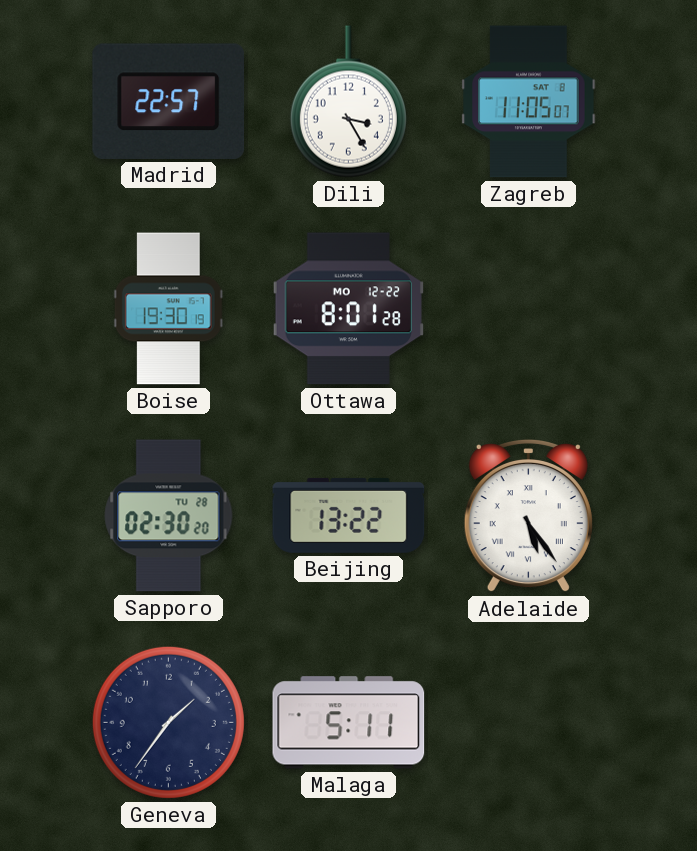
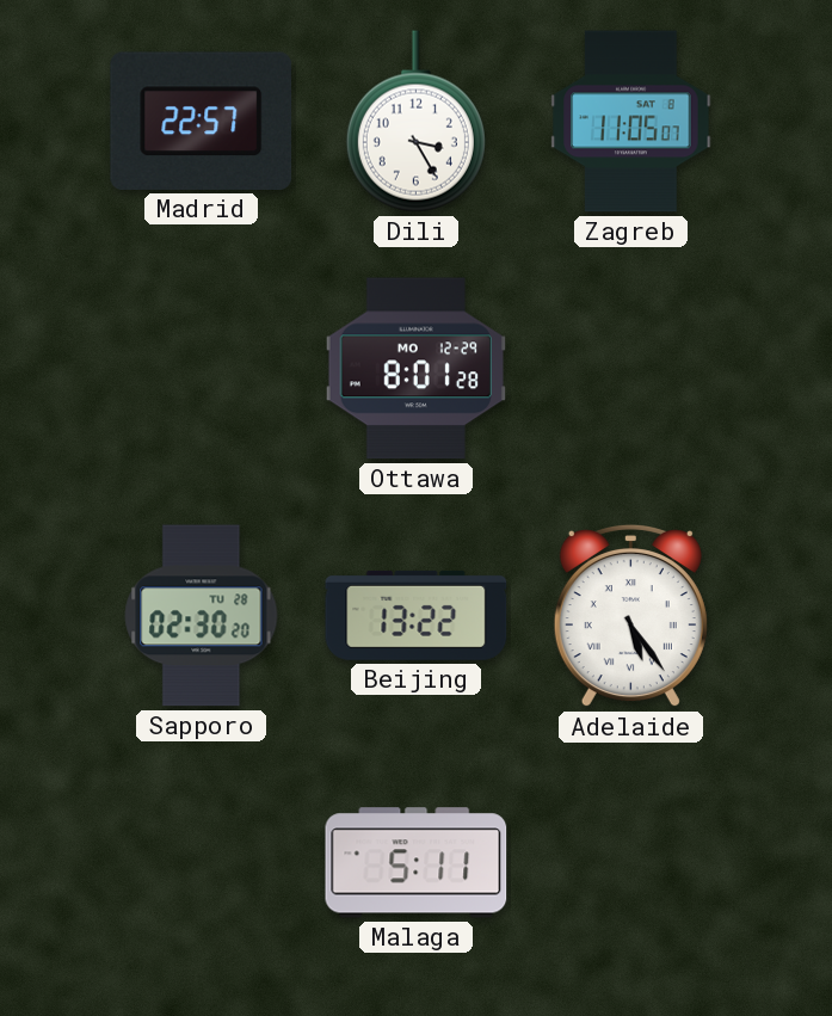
Boise: 19:30 -> none
Ottawa date: MO 12-22 -> MO 12-29
Geneva: 1:36 -> none
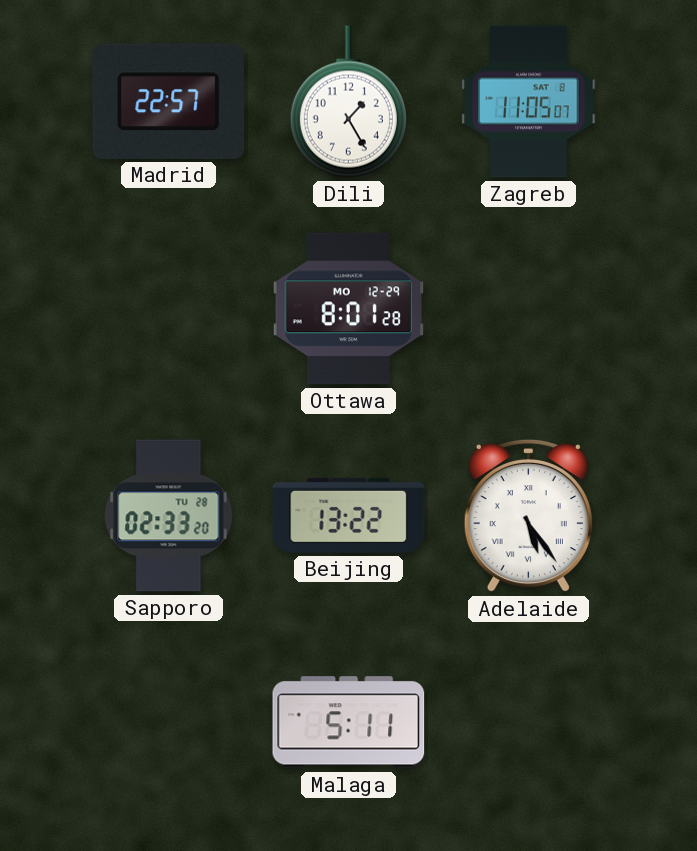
Dili: 3:25 -> 1:25
Sapporo: 02:30 -> 02:33
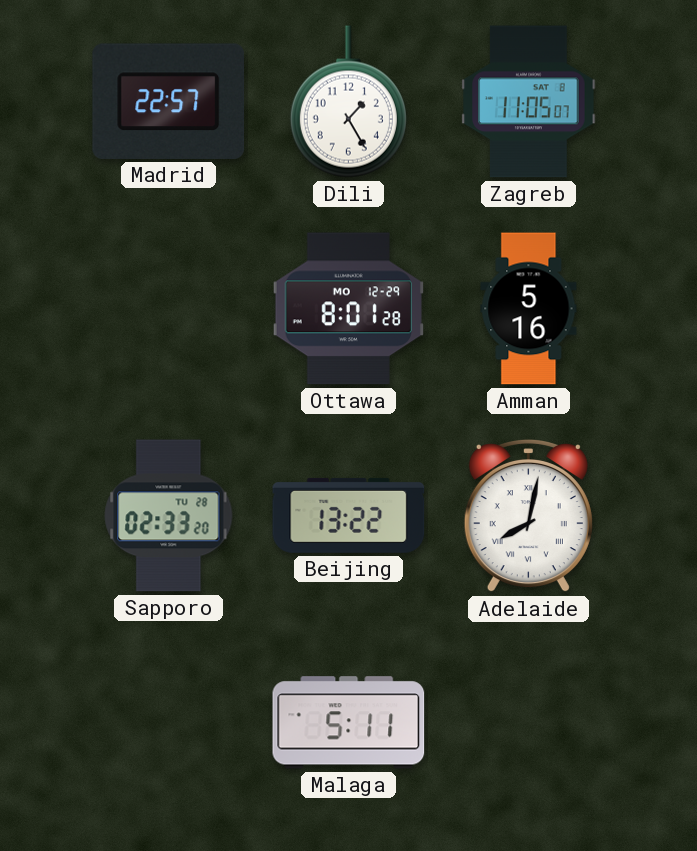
Amman: none -> 5:16
Adelaide: 5:24 -> 8:02
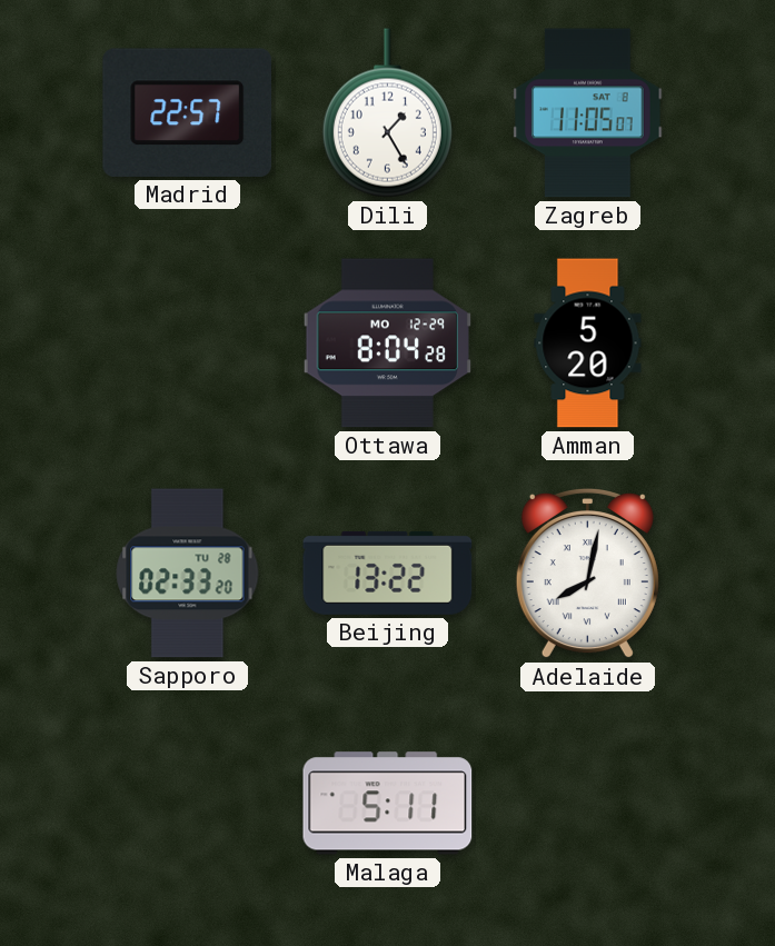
Ottawa: 8:01 -> 8:04
Amman: 5:16 -> 5:20
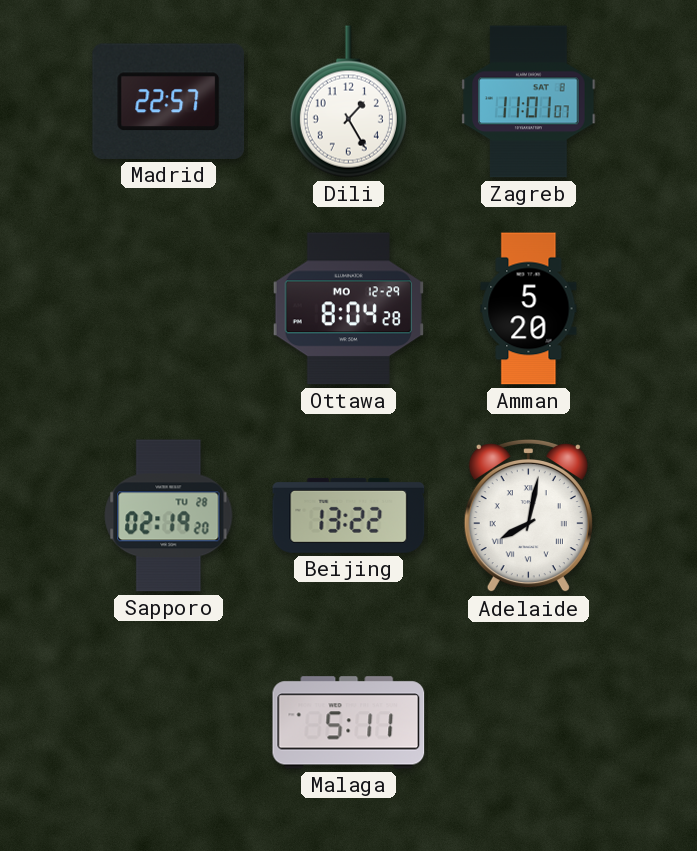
Zagreb: 11:05 -> 11:01
Sapporo: 02:33 -> 02:19
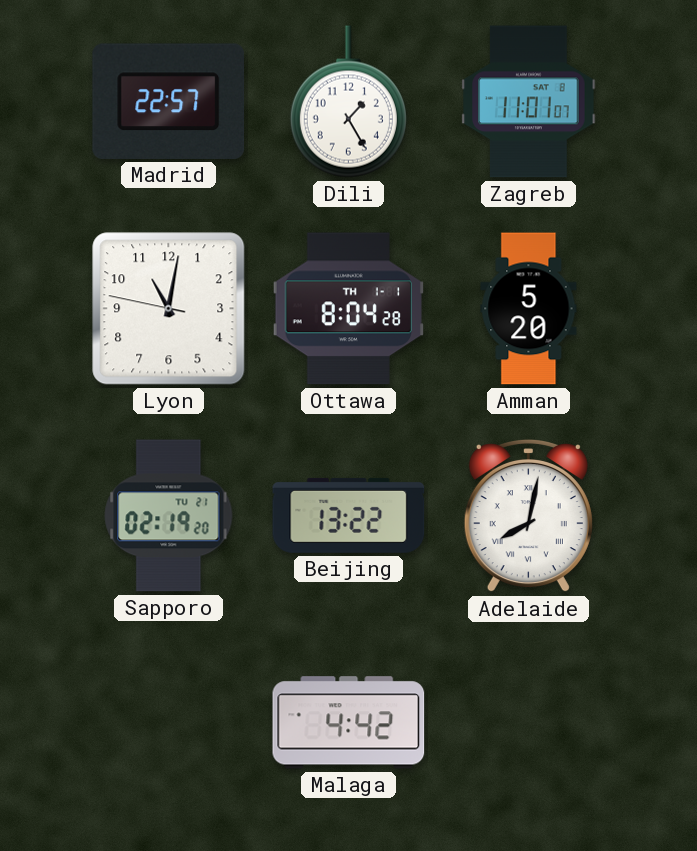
Lyon: none -> 11:01
Ottawa date: MO 12-29 -> TH 1-1
Sapporo date: TU 28 -> TU 21
Malaga: 5:11 -> 4:42
